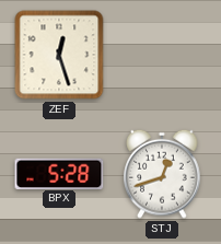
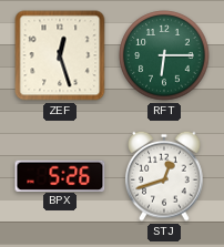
RFT: none -> 6:15
BPX: 5:28 -> 5:26
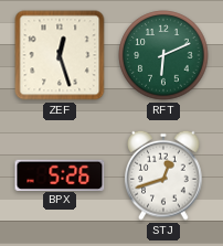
RFT: 6:15 -> 6:11
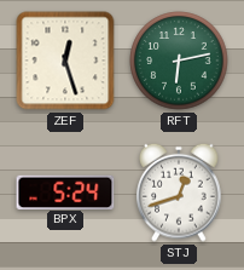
RFT: 6:11 -> 6:13
BPX: 5:26 -> 5:24
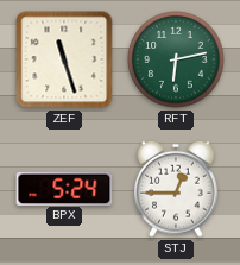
ZEF: 12:27 -> 11:27
STJ: 12:42 -> 12:45
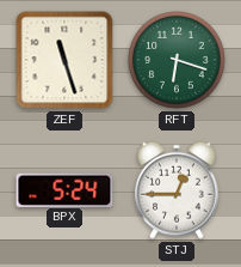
RFT: 6:13 -> 6:18
